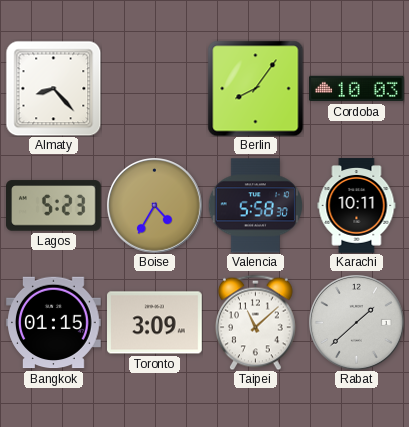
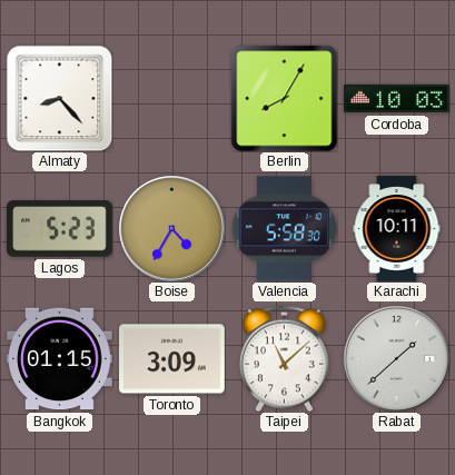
Berlin: 8:06 -> 8:05
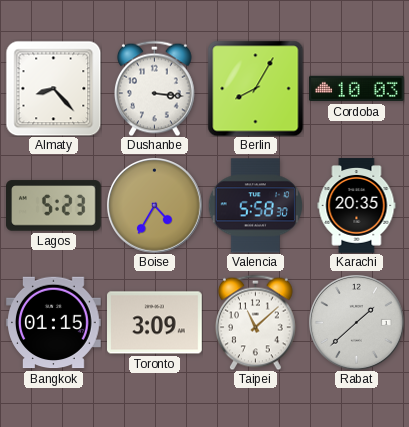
Dushanbe: none -> 3:16
Karachi: 10:11 -> 20:35
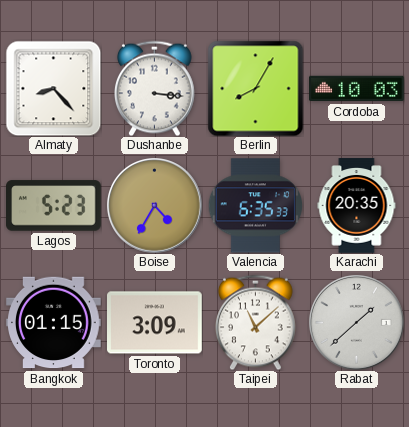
Valencia: 5:58 -> 6:35
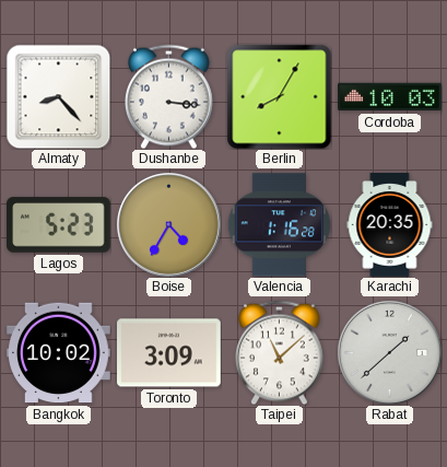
Valencia: 6:35 -> 1:16
Bangkok: 01:15 -> 10:02
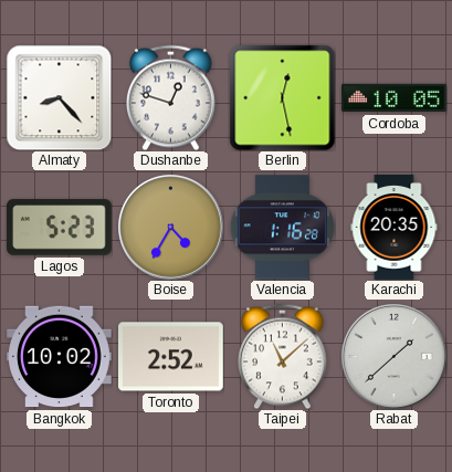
Dushanbe: 3:16 -> 12:48
Berlin: 8:05 -> 12:28
Cordoba: 10:03 -> 10:05
Toronto: 3:09 -> 2:52
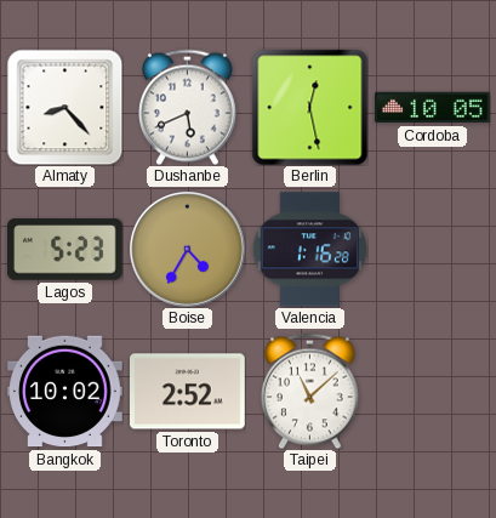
Dushanbe: 12:48 -> 5:41
Karachi: 20:35 -> none
Rabat: 1:38 -> none
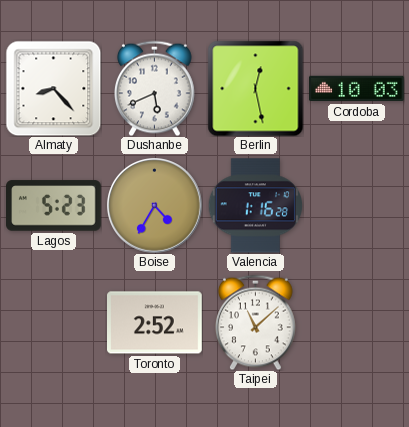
Cordoba: 10:05 -> 10:03
Bangkok: 10:02 -> none
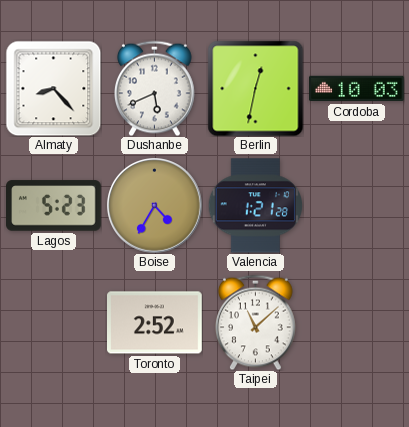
Berlin: 12:28 -> 12:32
Valencia: 1:16 -> 1:21
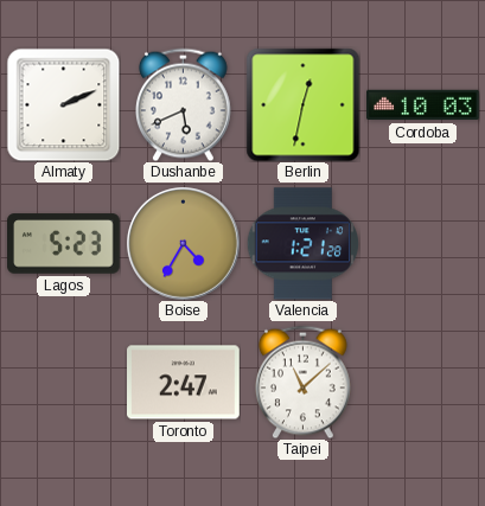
Almaty: 8:23 -> 2:11
Toronto: 2:52 -> 2:47
